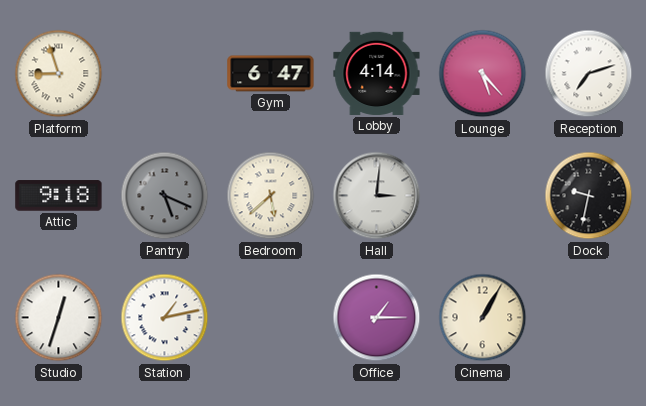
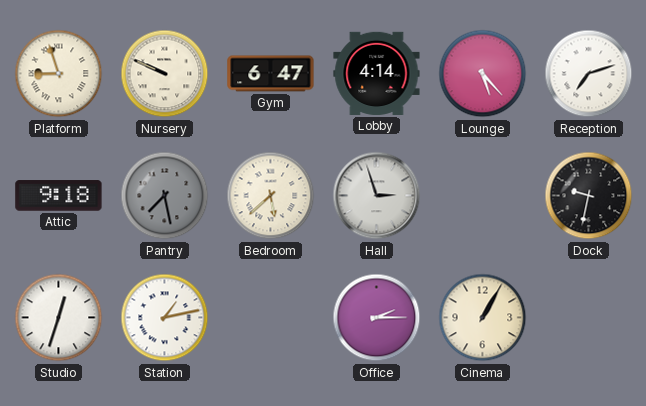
Nursery: none -> 9:49
Pantry: 5:19 -> 7:28
Hall: 3:01 -> 2:57
Office: 1:15 -> 2:15
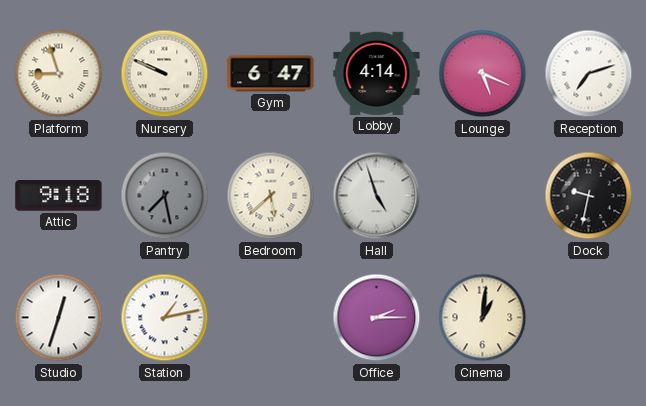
Lounge: 5:23 -> 5:19
Hall: 2:57 -> 4:57
Cinema: 1:05 -> 1:01
